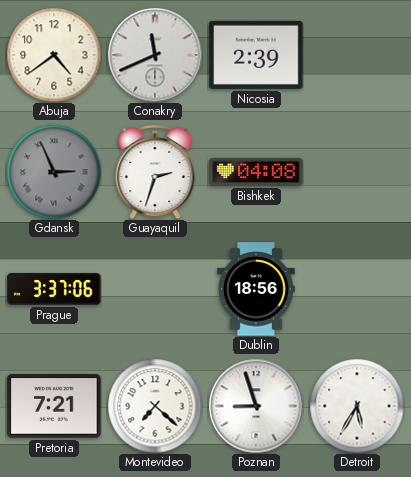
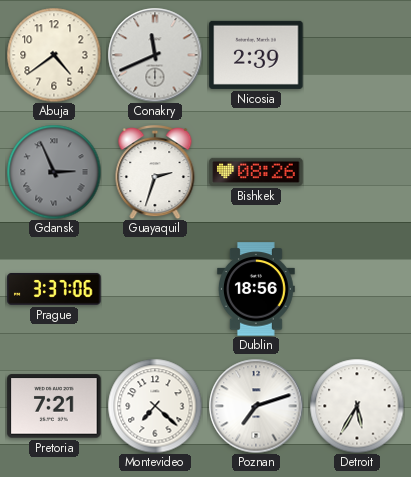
Bishkek: 04:08 -> 08:26
Poznan: 8:57 -> 7:12
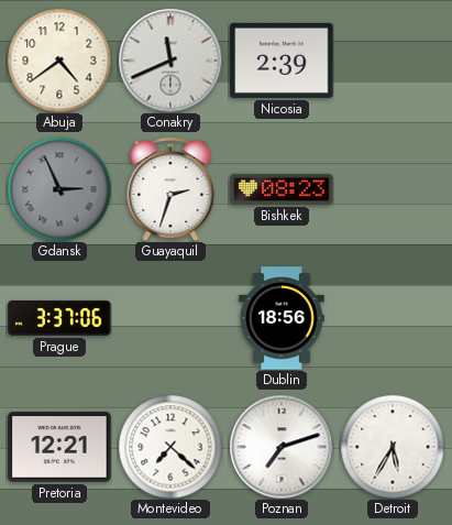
Bishkek: 08:26 -> 08:23
Pretoria: 7:21 -> 12:21
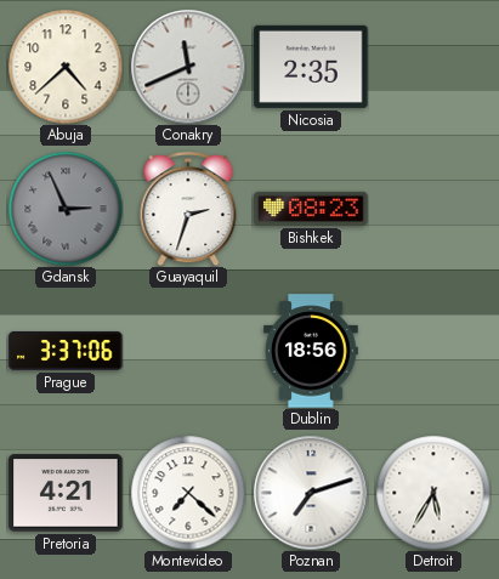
Abuja: 4:39 -> 4:38
Nicosia: 2:39 -> 2:35
Pretoria: 12:21 -> 4:21
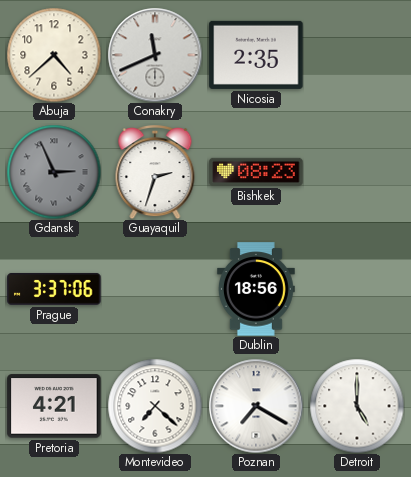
Poznan: 7:12 -> 7:20
Detroit: 5:35 -> 5:00
